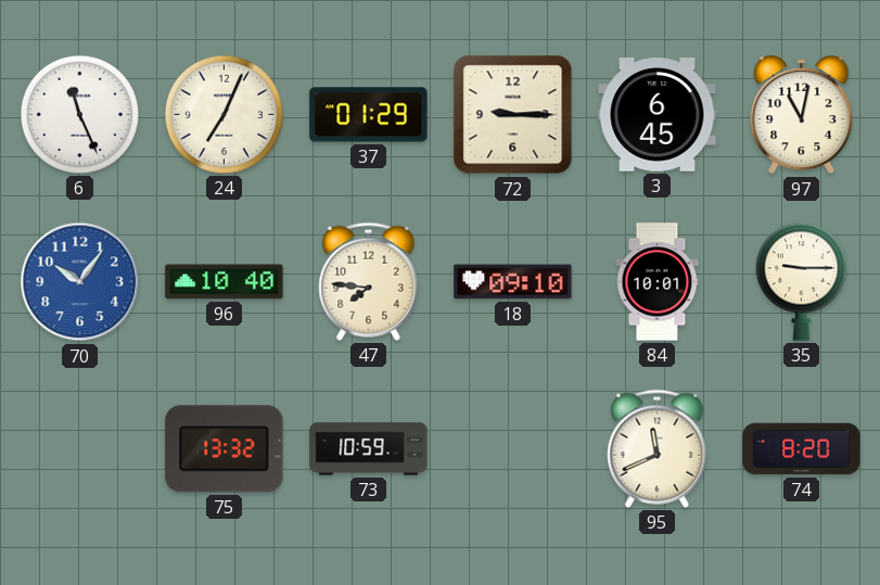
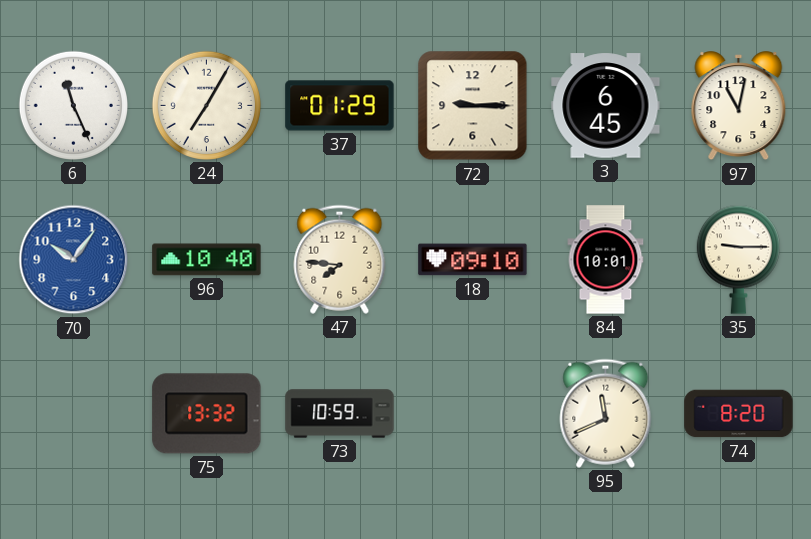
24: 7:04 -> 7:05
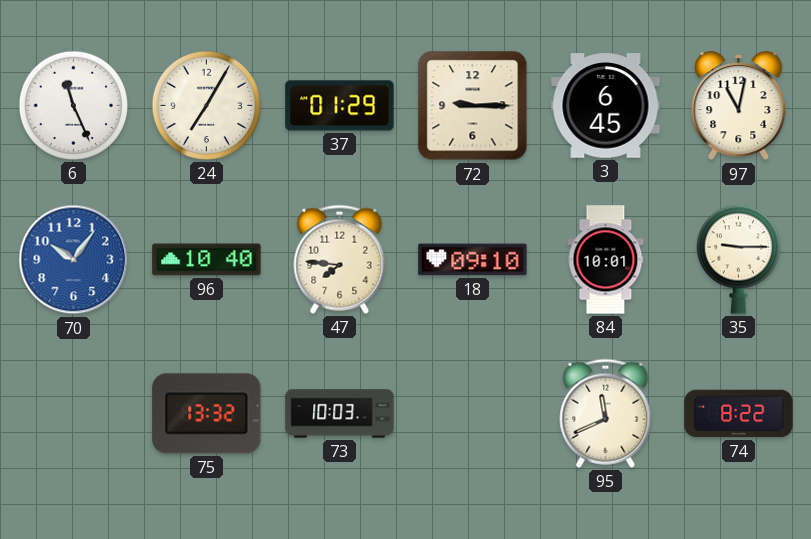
73: 10:59 -> 10:03
74: 8:20 -> 8:22
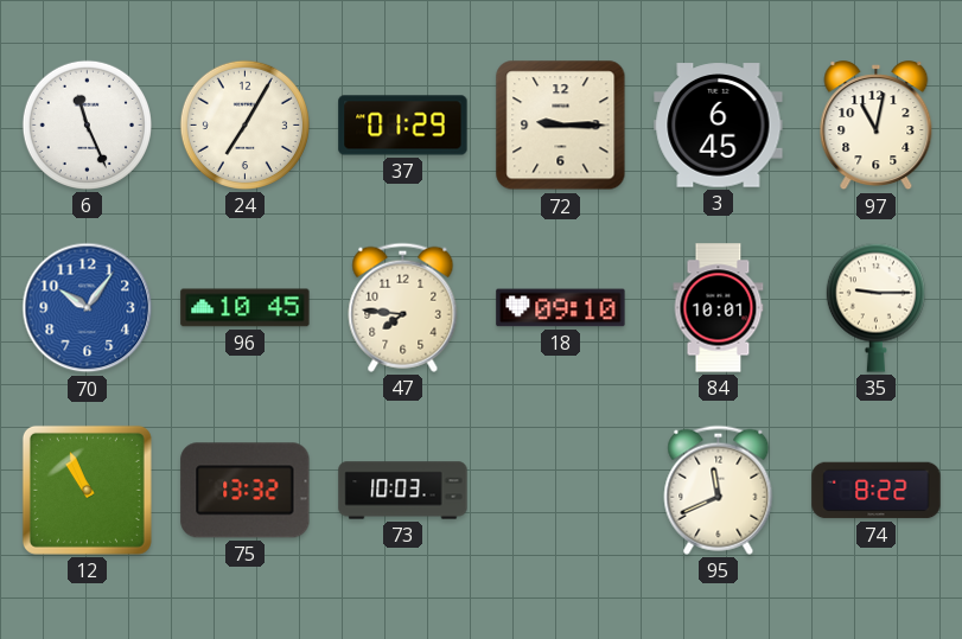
96: 10:40 -> 10:45
12: none -> 10:56
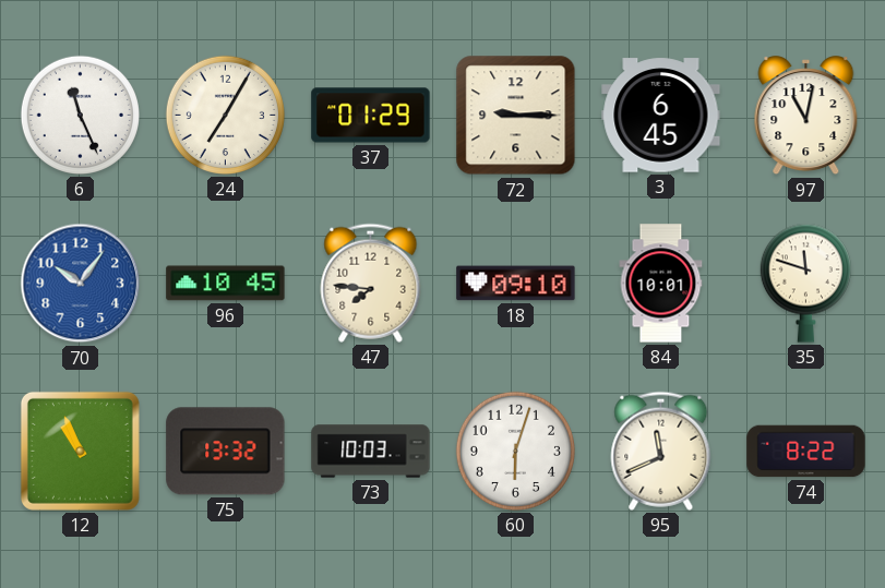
35: 9:15 -> 11:48
60: none -> 6:03
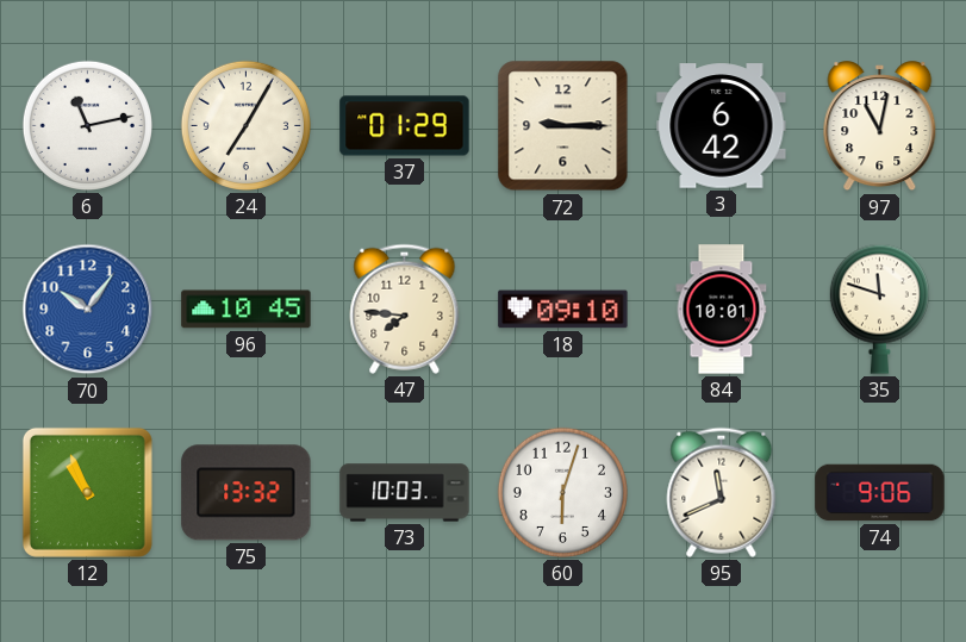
6: 11:26 -> 11:13
3: 6:45 -> 6:42
74: 8:22 -> 9:06
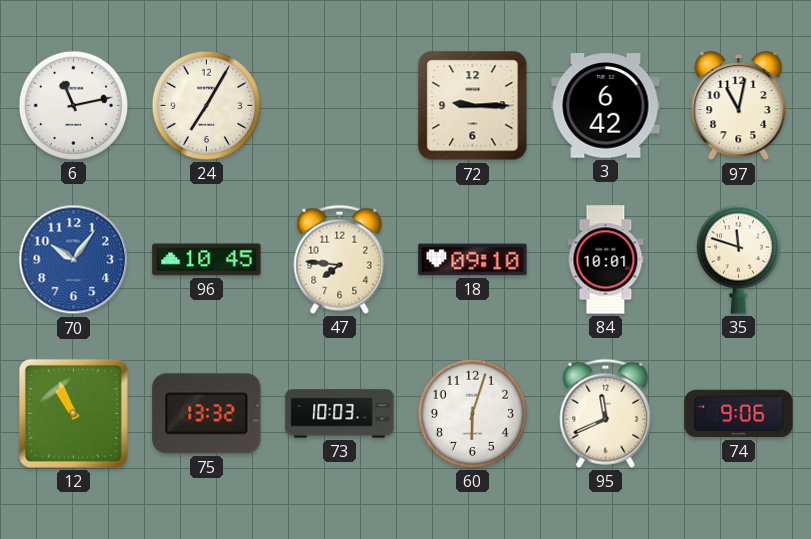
37: 01:29 -> none
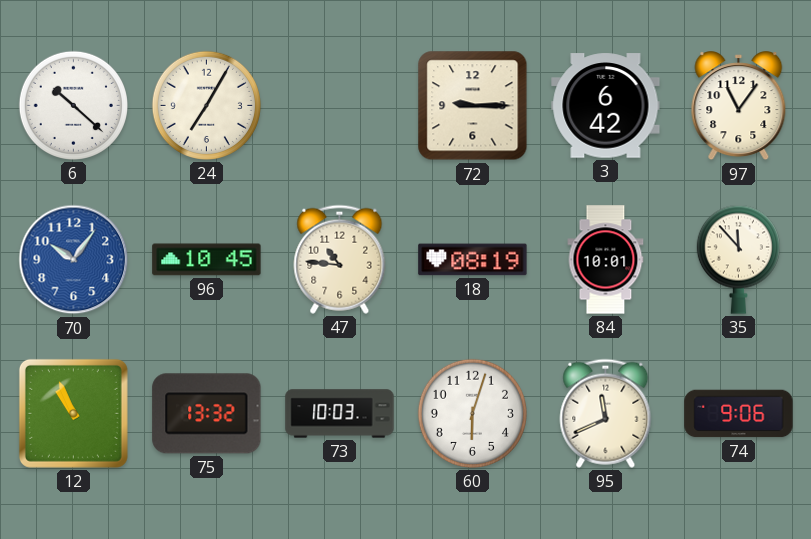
6: 11:13 -> 10:22
97: 11:02 -> 11:06
47: 7:46 -> 10:46
18: 09:10 -> 08:19
35: 11:48 -> 11:53
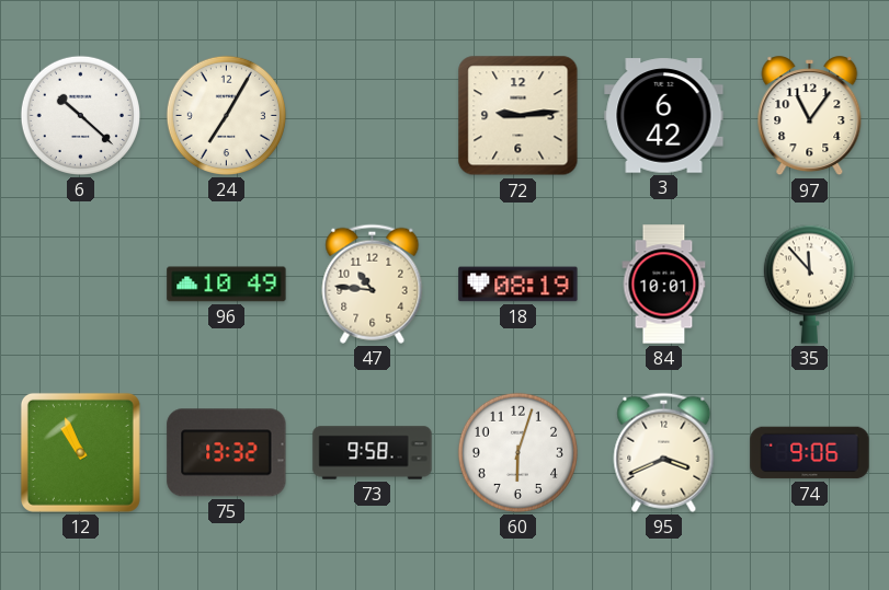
72: 9:15 -> 9:14
70: 10:06 -> none
96: 10:45 -> 10:49
73: 10:03 -> 9:58
95: 11:41 -> 3:41
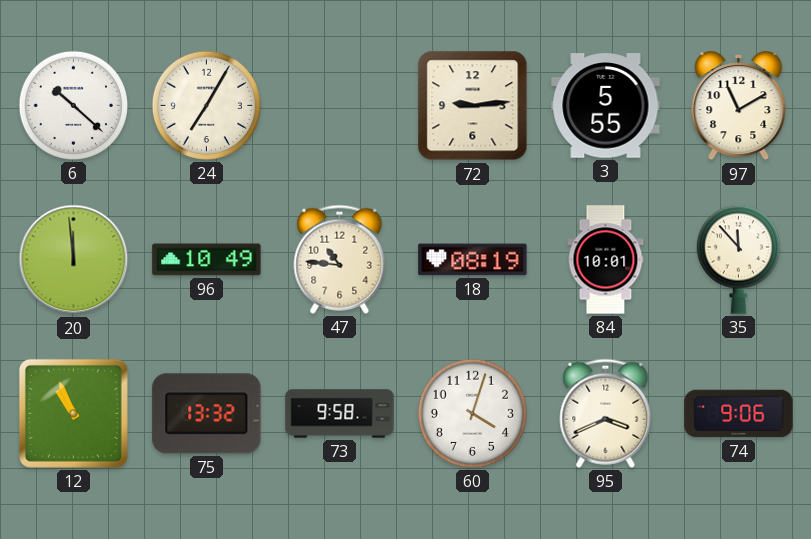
3: 6:42 -> 5:55
97: 11:06 -> 11:10
20: none -> 11:59
60: 6:03 -> 4:03
